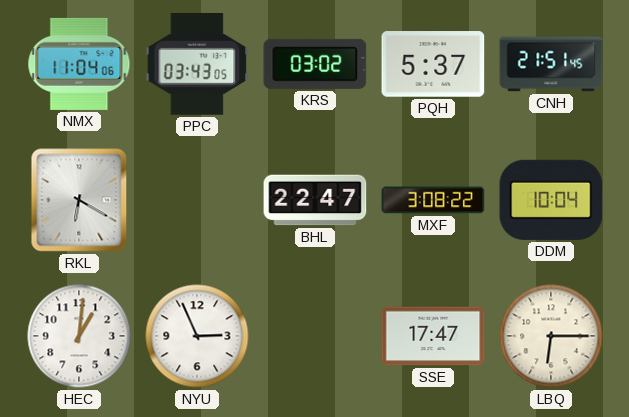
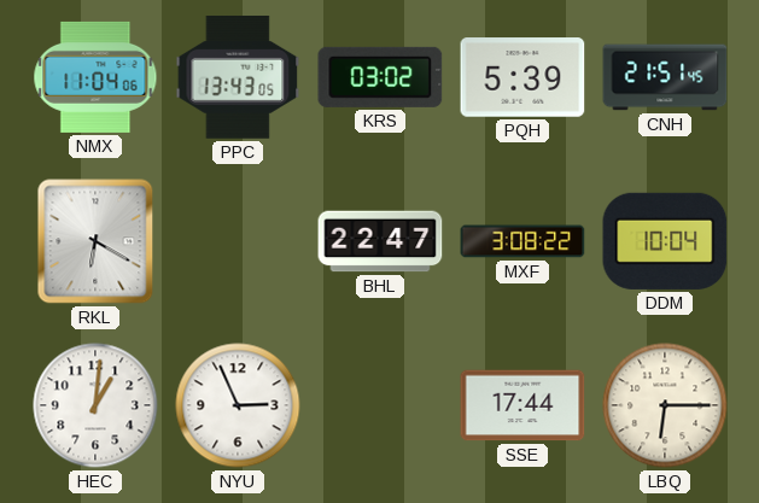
PPC: 03:43 -> 13:43
PQH: 5:37 -> 5:39
SSE: 17:47 -> 17:44
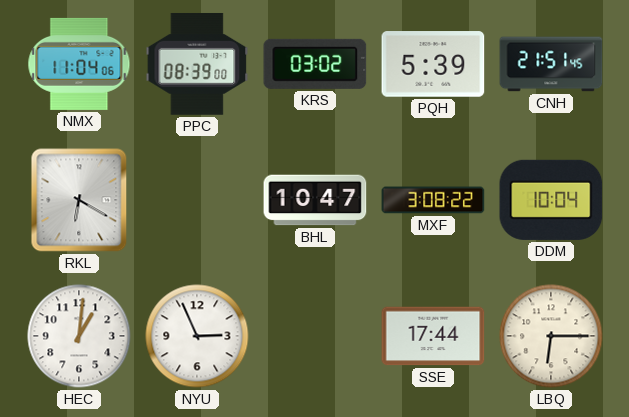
PPC: 13:43 -> 08:39
BHL: 22:47 -> 10:47
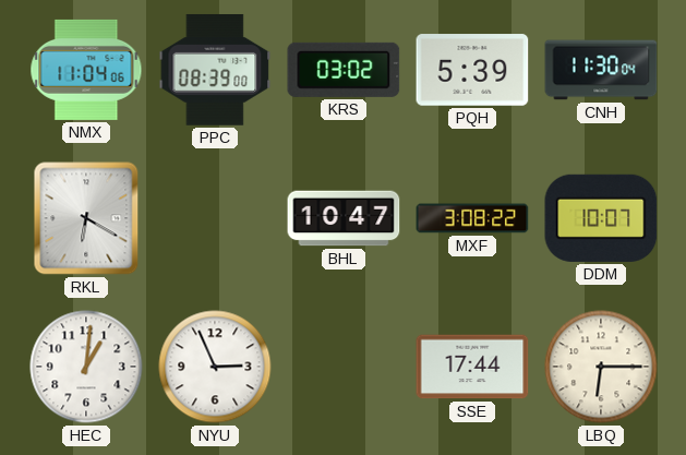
CNH: 21:51 -> 11:30
DDM: 10:04 -> 10:07
